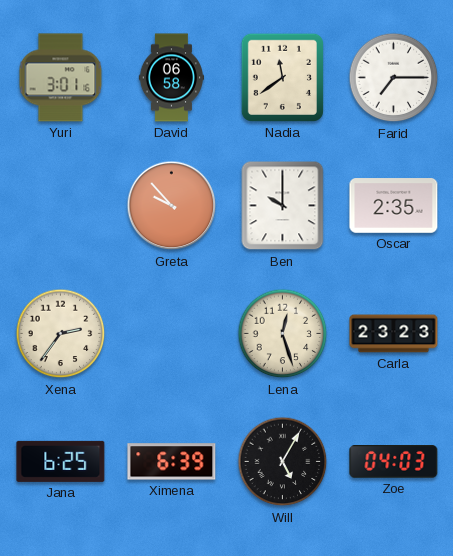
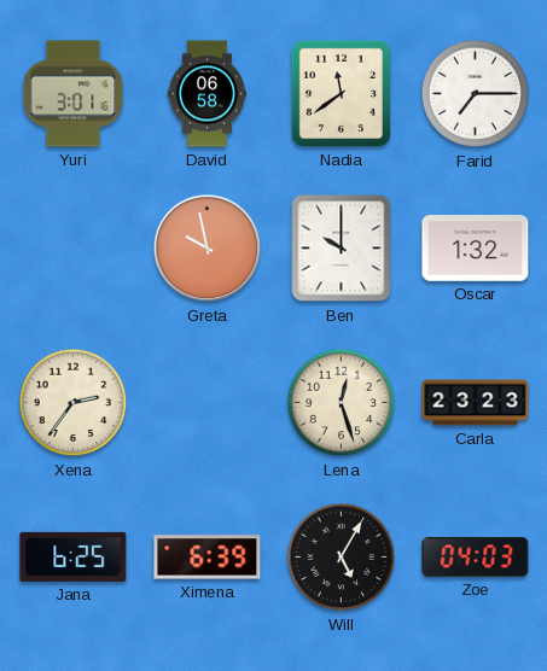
Greta: 9:53 -> 9:58
Oscar: 2:35 -> 1:32
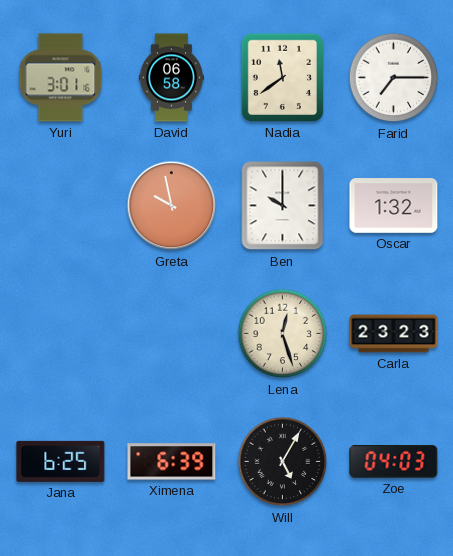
Xena: 2:36 -> none
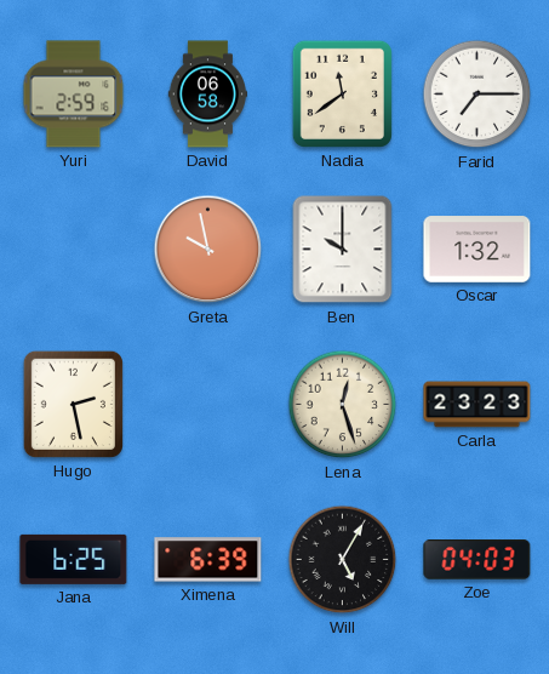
Yuri: 3:01 -> 2:59
Hugo: none -> 2:28
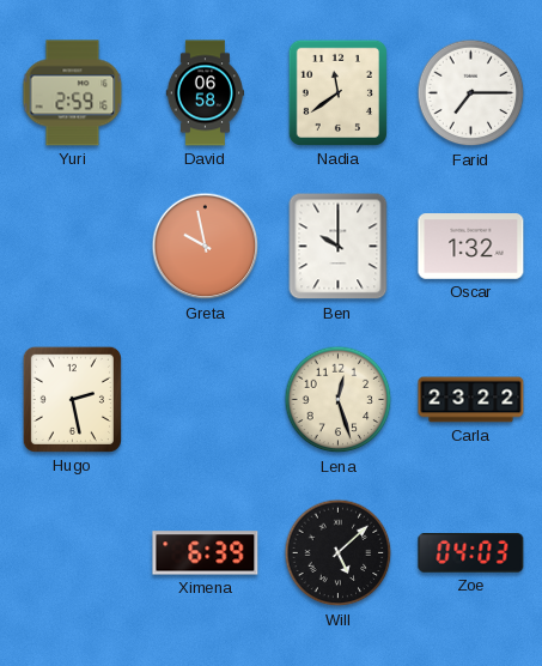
Carla: 23:23 -> 23:22
Jana: 6:25 -> none
Will: 5:05 -> 5:08
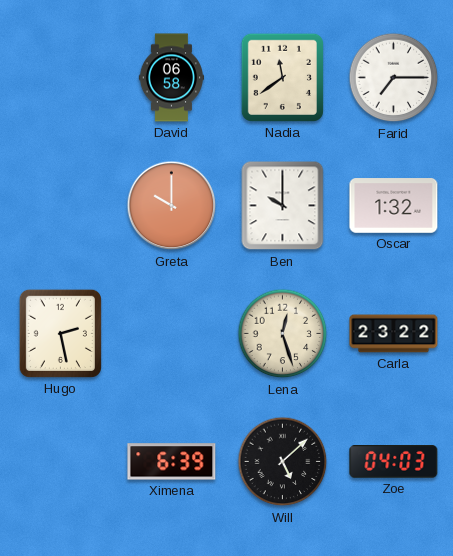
Yuri: 2:59 -> none
Greta: 9:58 -> 10:00
